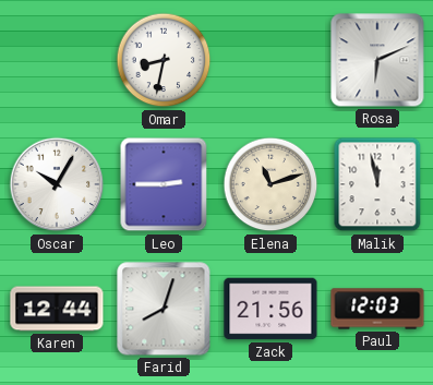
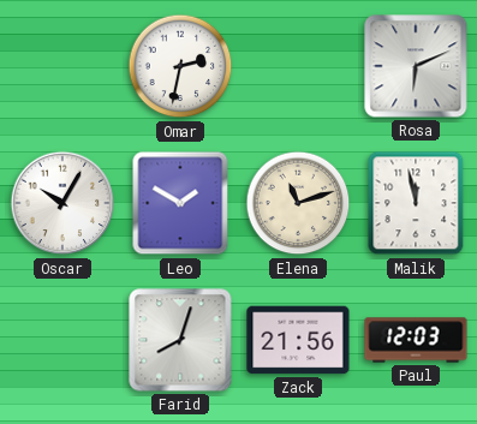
Omar: 8:32 -> 2:32
Leo: 2:45 -> 1:50
Karen: 12:44 -> none
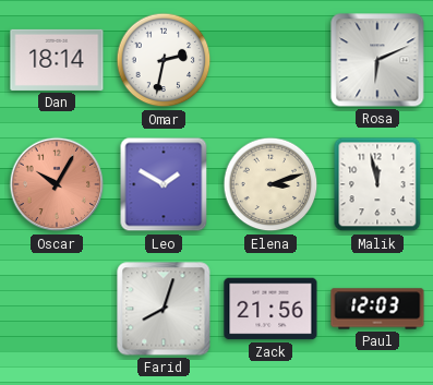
Dan: none -> 18:14
Oscar dial: white -> salmon
Elena: 11:12 -> 3:12
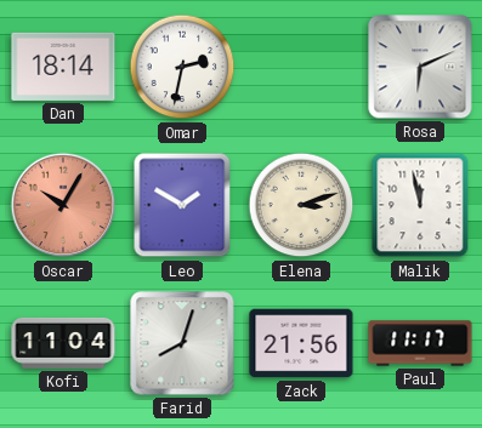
Kofi: none -> 11:04
Paul: 12:03 -> 11:17
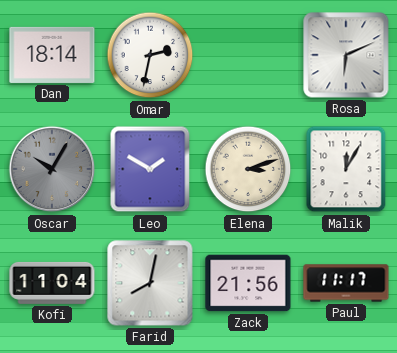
Oscar dial: salmon -> grey
Malik: 11:58 -> 12:05
Farid: 8:03 -> 8:02
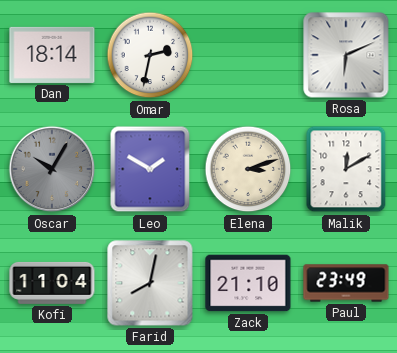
Malik: 12:05 -> 12:10
Zack: 21:56 -> 21:10
Paul: 11:17 -> 23:49
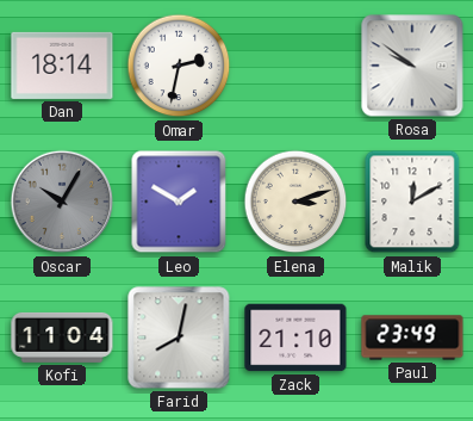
Rosa: 6:11 -> 9:51
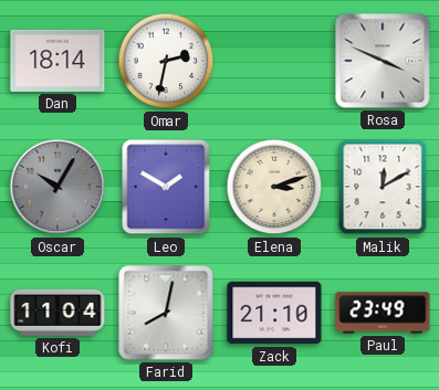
Rosa: 9:51 -> 3:49
